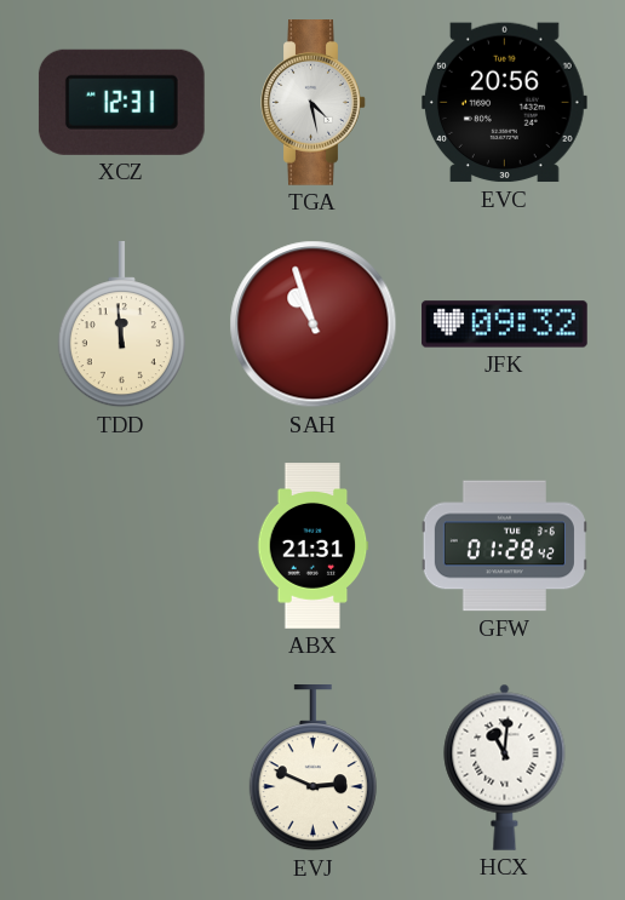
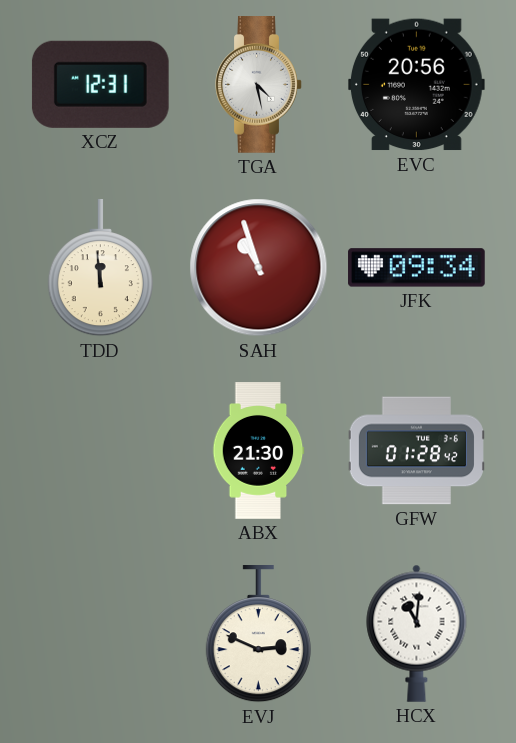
JFK: 09:32 -> 09:34
ABX: 21:31 -> 21:30
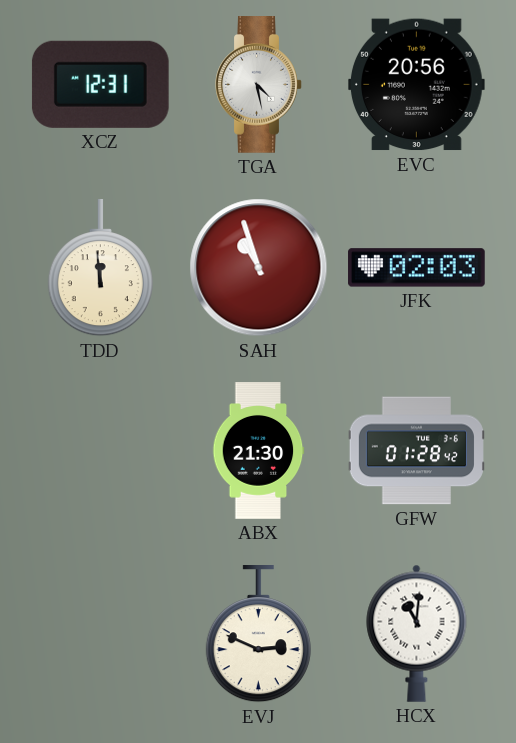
JFK: 09:34 -> 02:03
